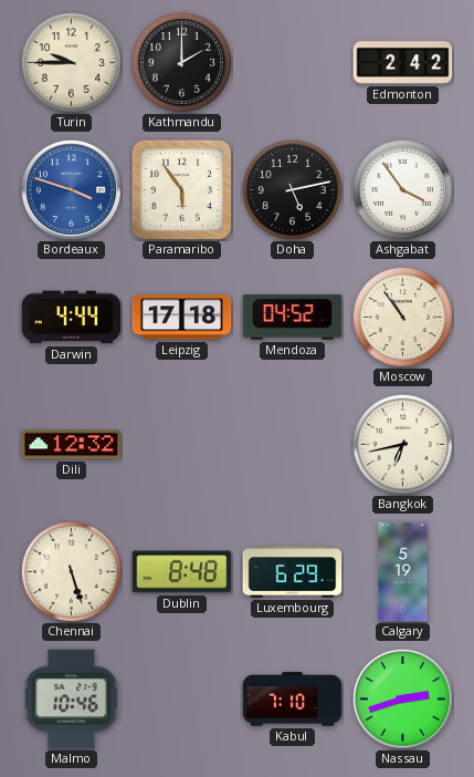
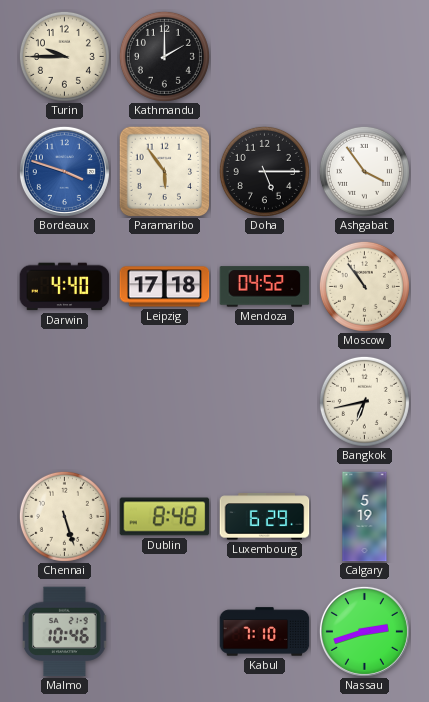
Edmonton: 2:42 -> none
Doha: 5:13 -> 5:15
Darwin: 4:44 -> 4:40
Dili: 12:32 -> none
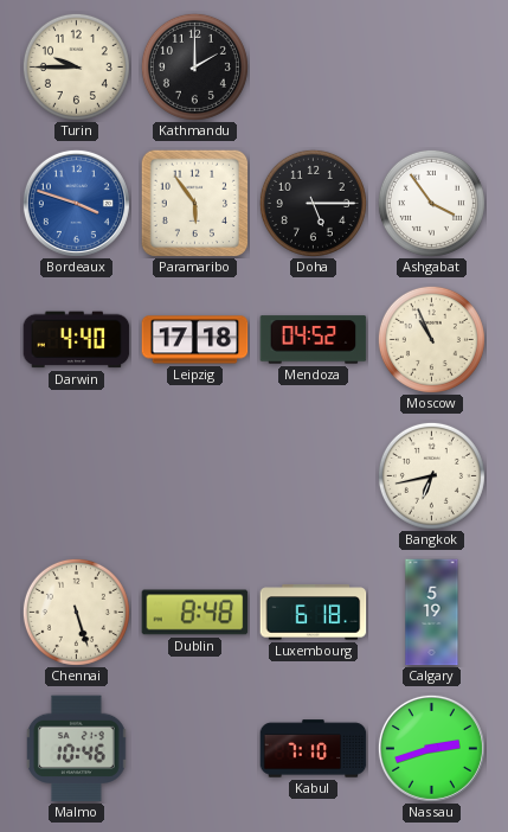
Moscow: 10:54 -> 10:56
Luxembourg: 6:29 -> 6:18
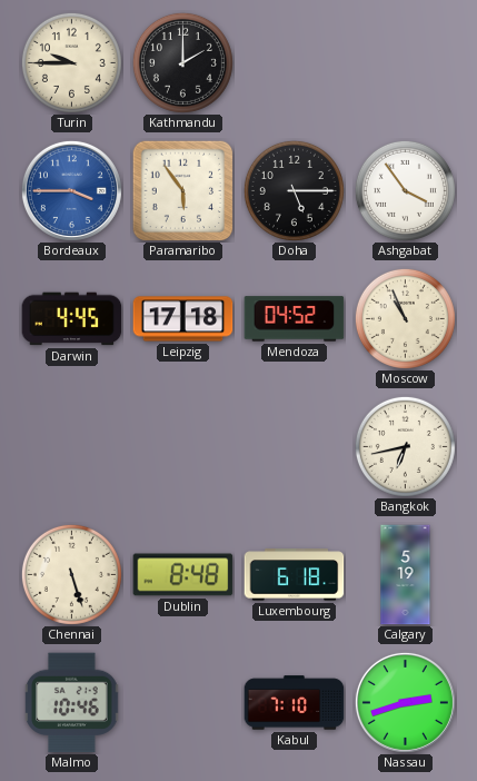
Bordeaux: 3:48 -> 3:45
Darwin: 4:40 -> 4:45
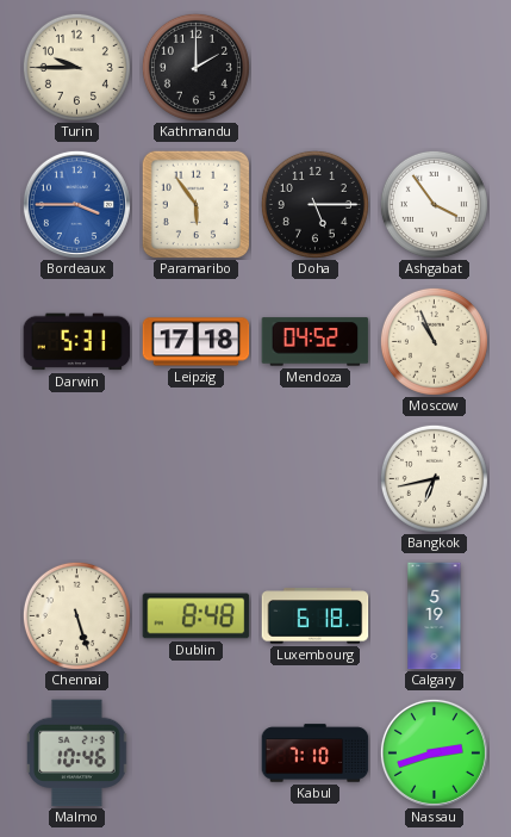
Darwin: 4:45 -> 5:31
